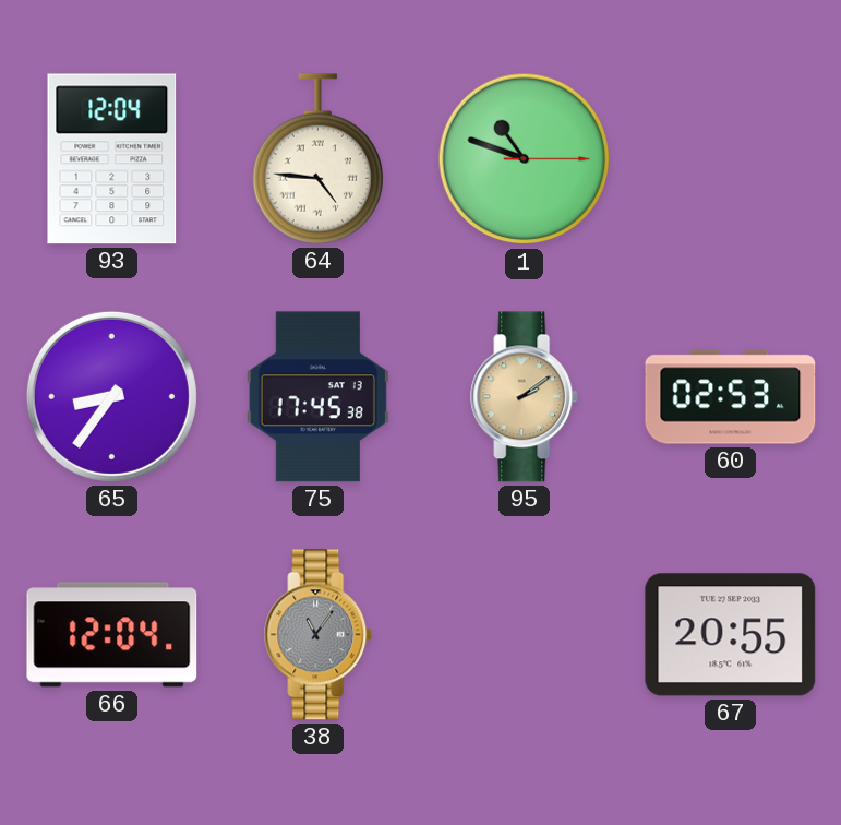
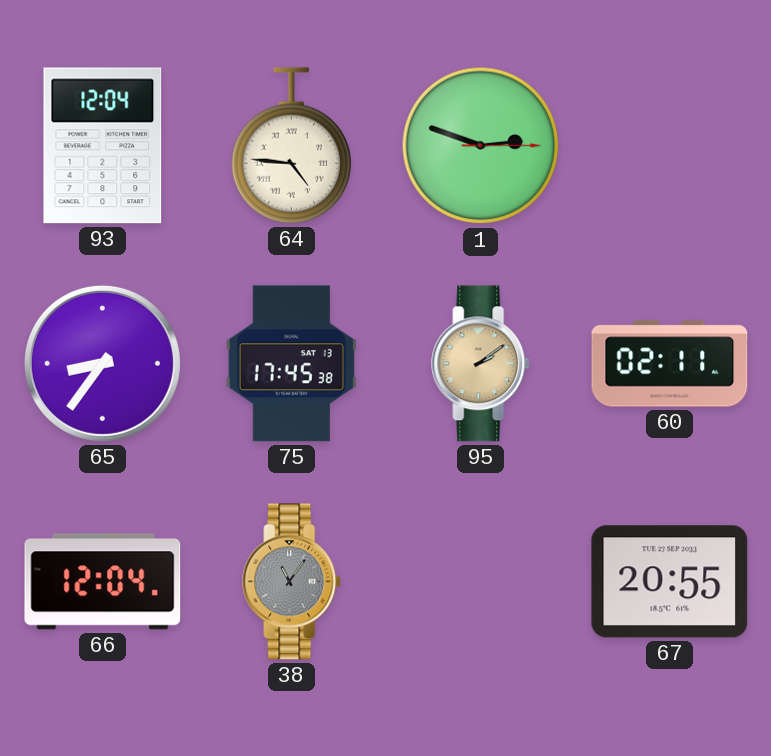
1: 10:48 -> 2:48
60: 02:53 -> 02:11
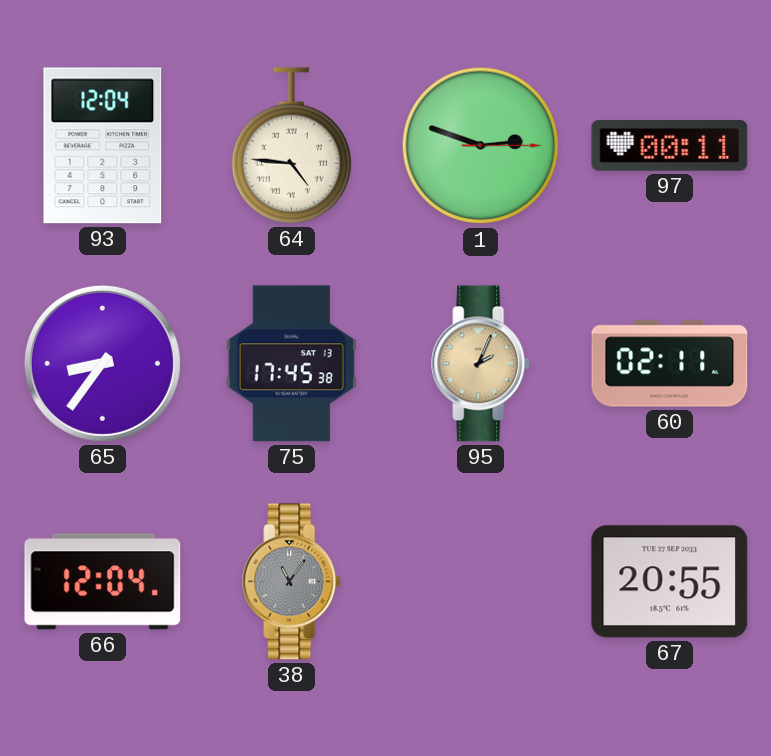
97: none -> 00:11
95: 2:09 -> 2:04
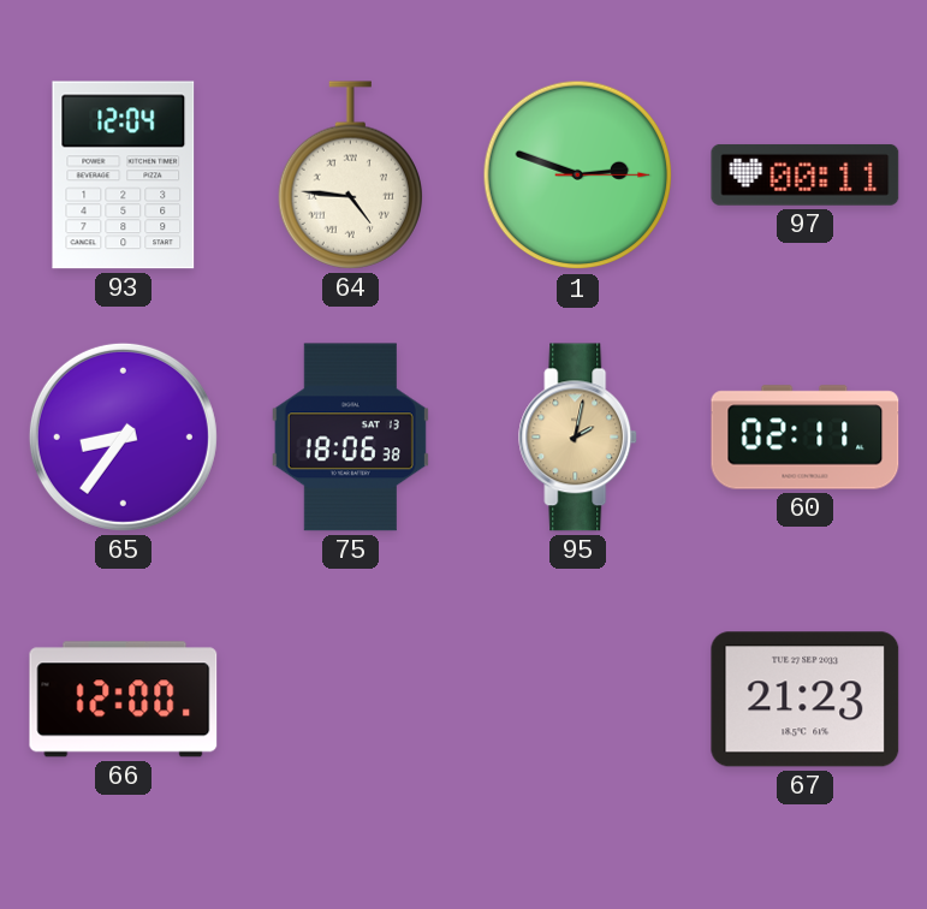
75: 17:45 -> 18:06
95: 2:04 -> 2:02
66: 12:04 -> 12:00
38: 11:06 -> none
67: 20:55 -> 21:23
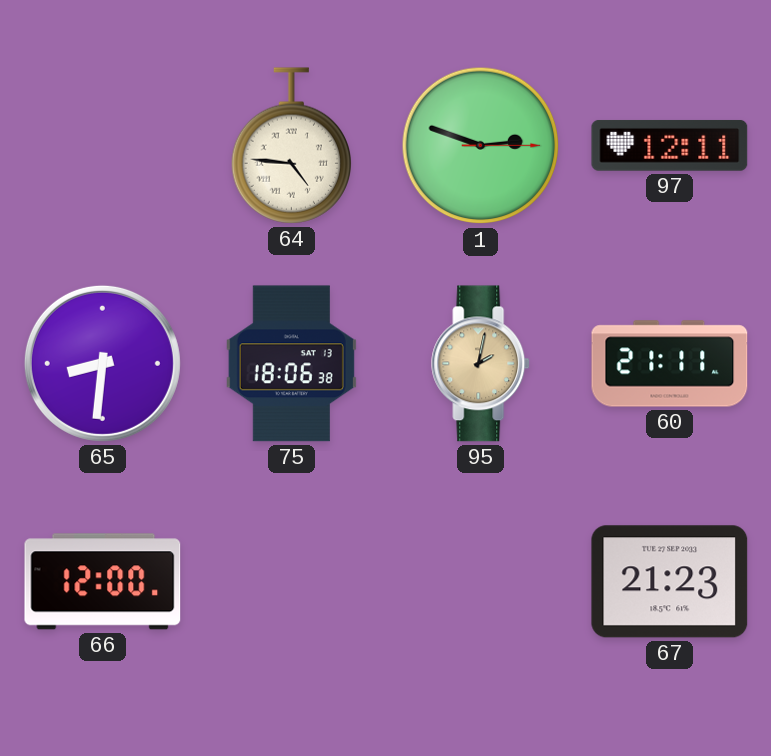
93: 12:04 -> none
97: 00:11 -> 12:11
65: 8:36 -> 8:31
60: 02:11 -> 21:11
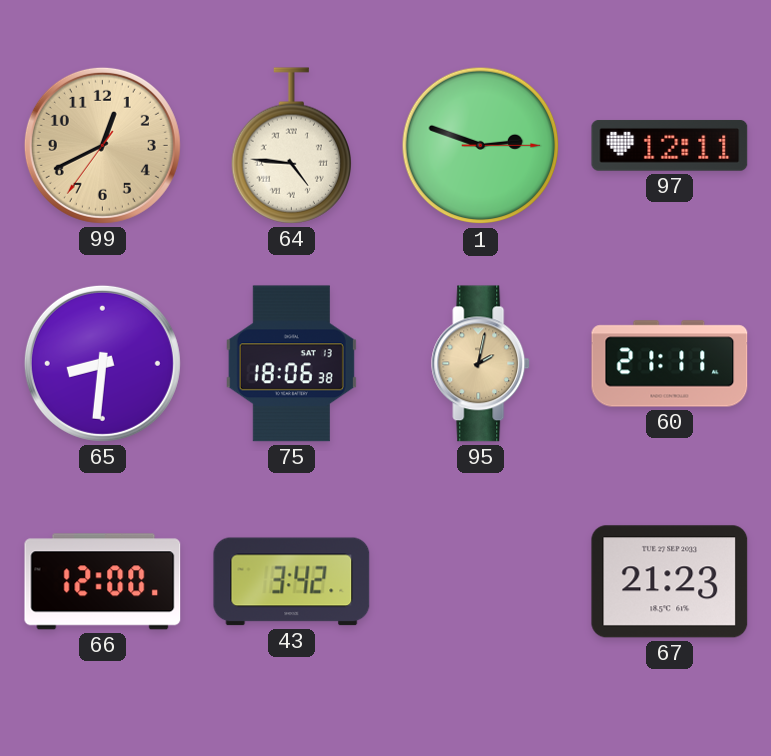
99: none -> 12:40
43: none -> 3:42
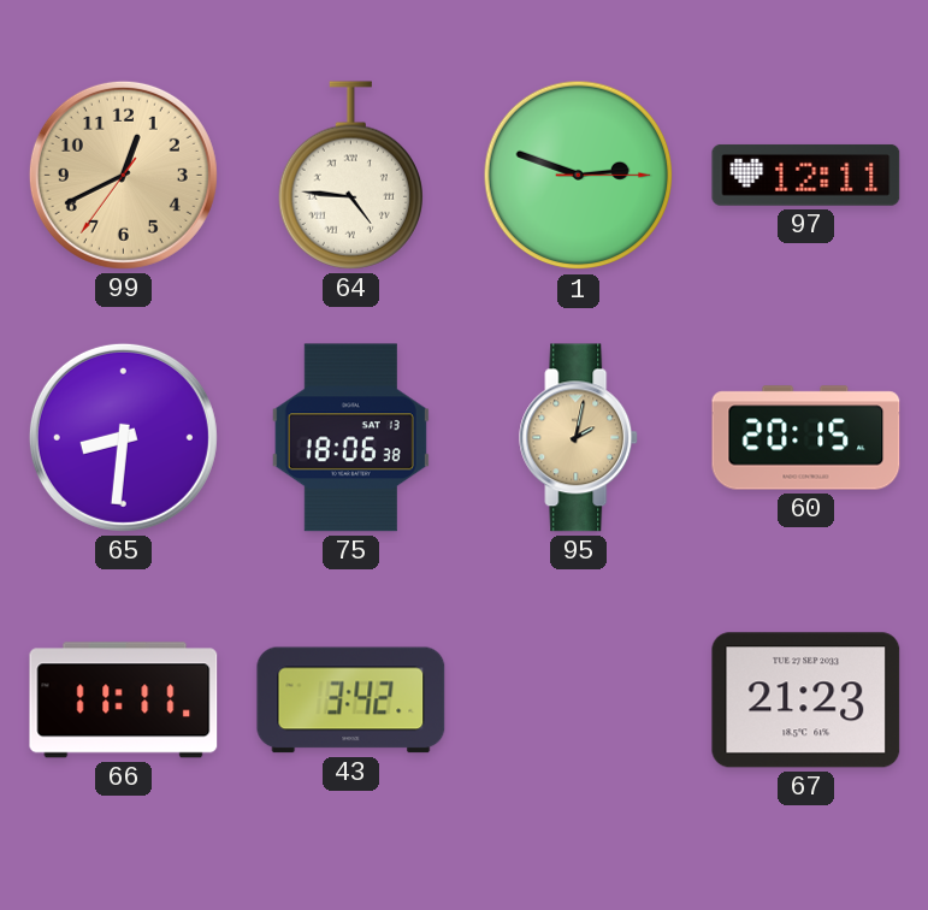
60: 21:11 -> 20:15
66: 12:00 -> 11:11
